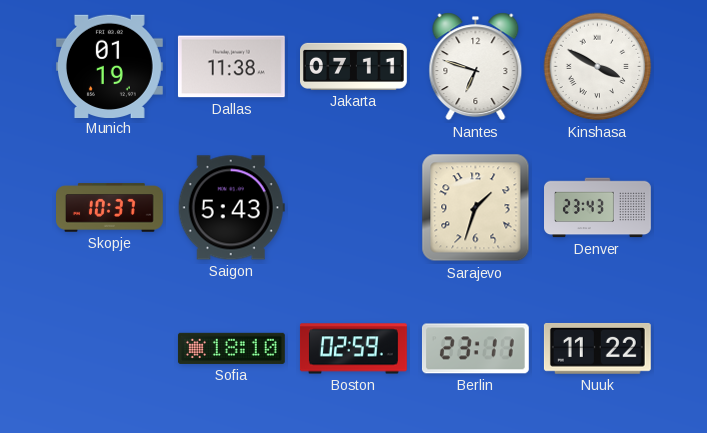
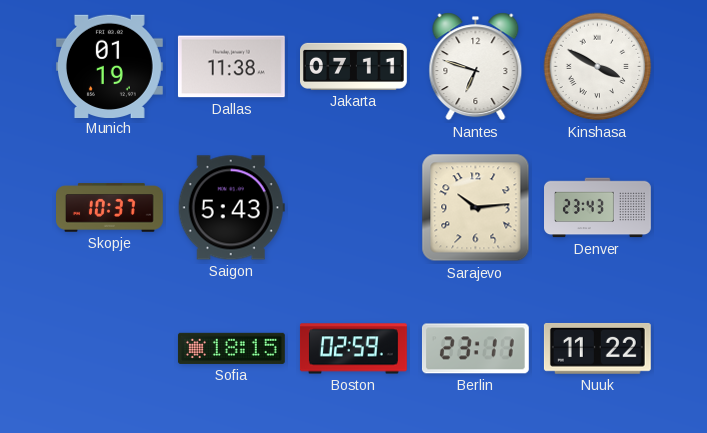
Sarajevo: 1:33 -> 10:14
Sofia: 18:10 -> 18:15
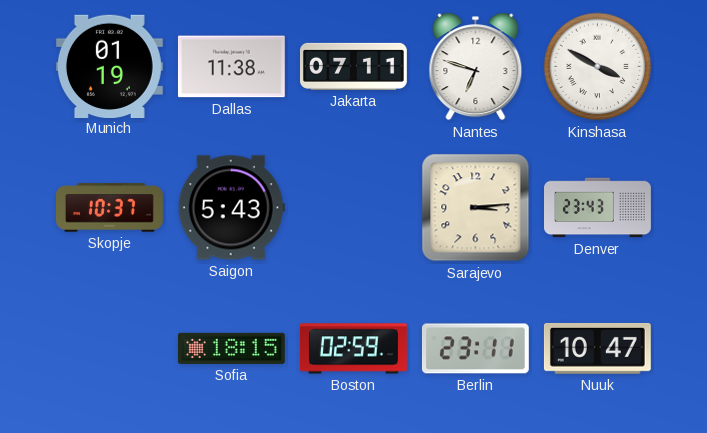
Sarajevo: 10:14 -> 3:14
Nuuk: 11:22 -> 10:47
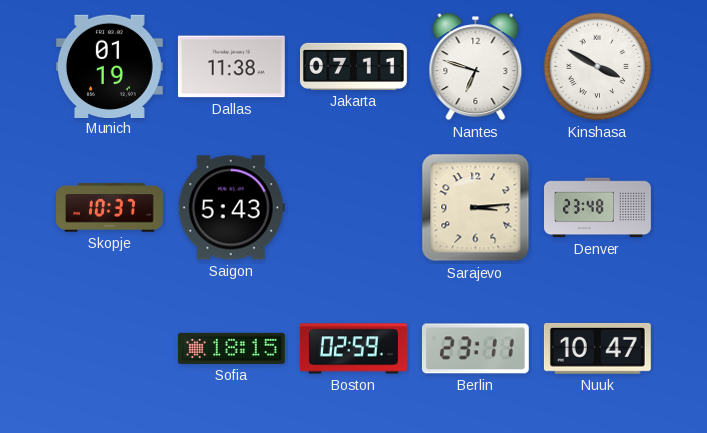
Denver: 23:43 -> 23:48
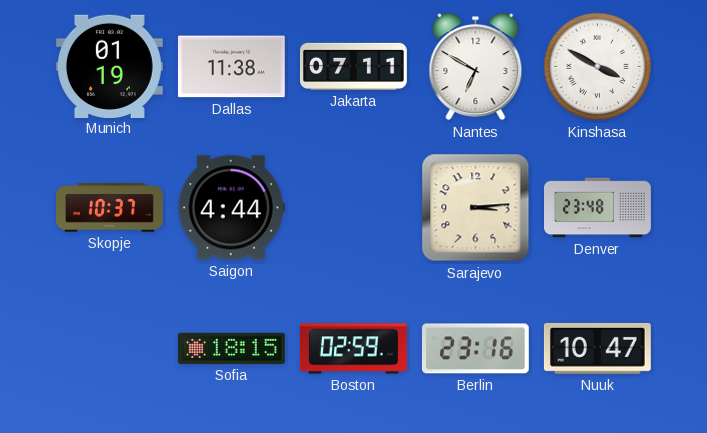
Nantes: 6:48 -> 6:50
Saigon: 5:43 -> 4:44
Berlin: 23:11 -> 23:16
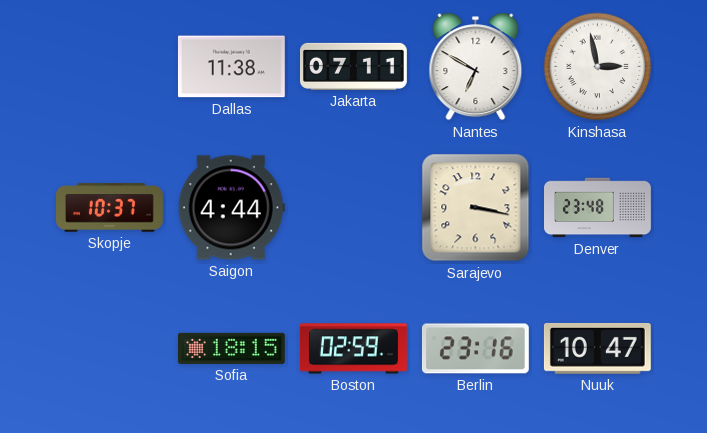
Munich: 01:19 -> none
Kinshasa: 3:50 -> 2:58
Sarajevo: 3:14 -> 3:17
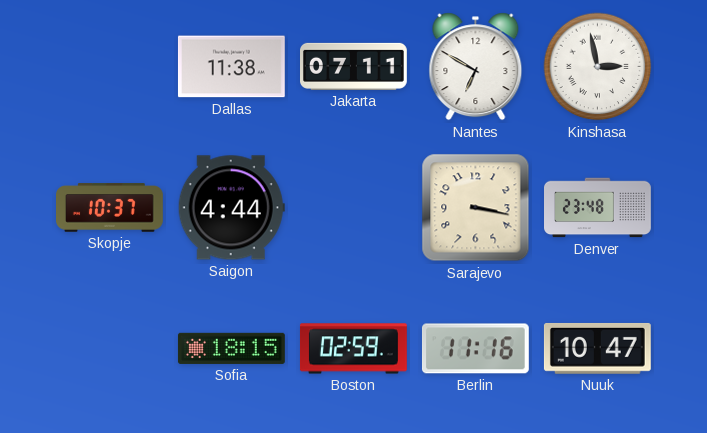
Berlin: 23:16 -> 11:16
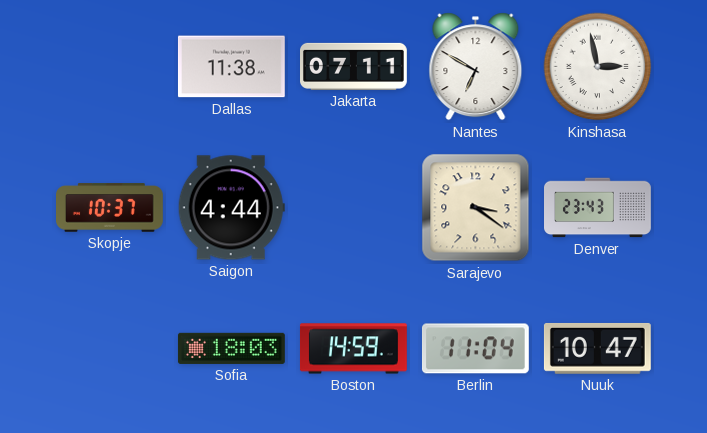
Sarajevo: 3:17 -> 3:21
Denver: 23:48 -> 23:43
Sofia: 18:15 -> 18:03
Boston: 02:59 -> 14:59
Berlin: 11:16 -> 11:04
